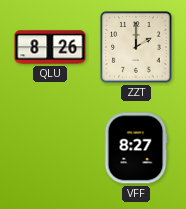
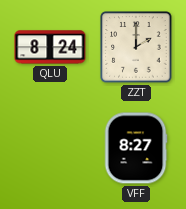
QLU: 8:26 -> 8:24
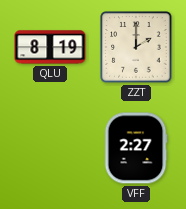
QLU: 8:24 -> 8:19
VFF: 8:27 -> 2:27
